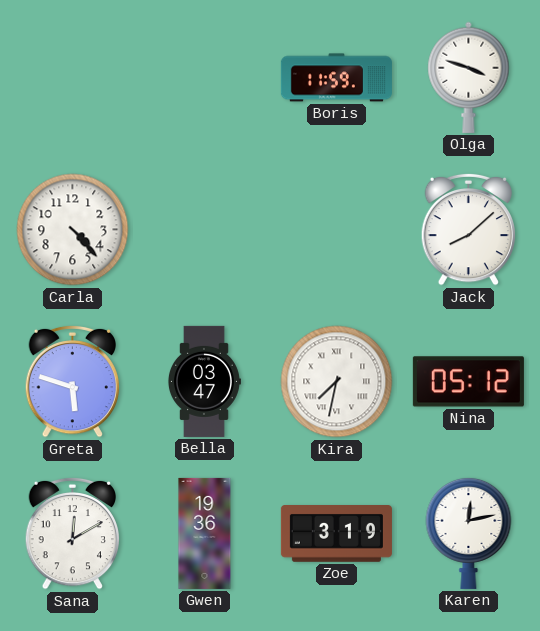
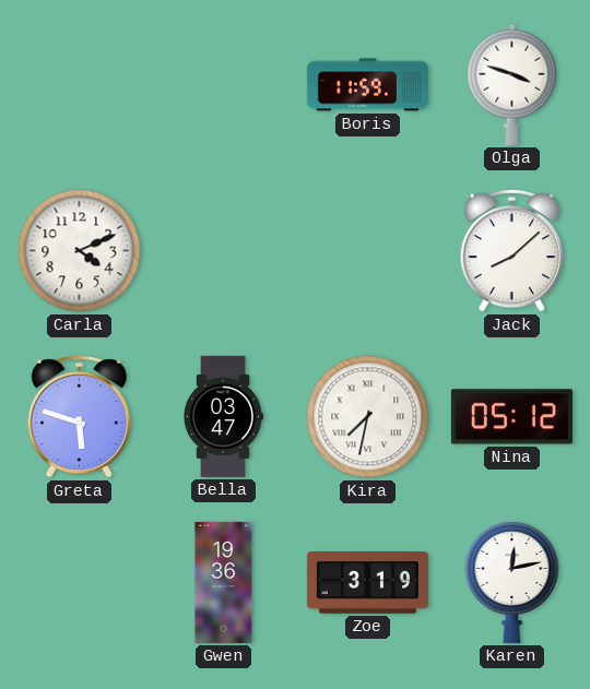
Carla: 4:23 -> 4:11
Sana: 12:10 -> none
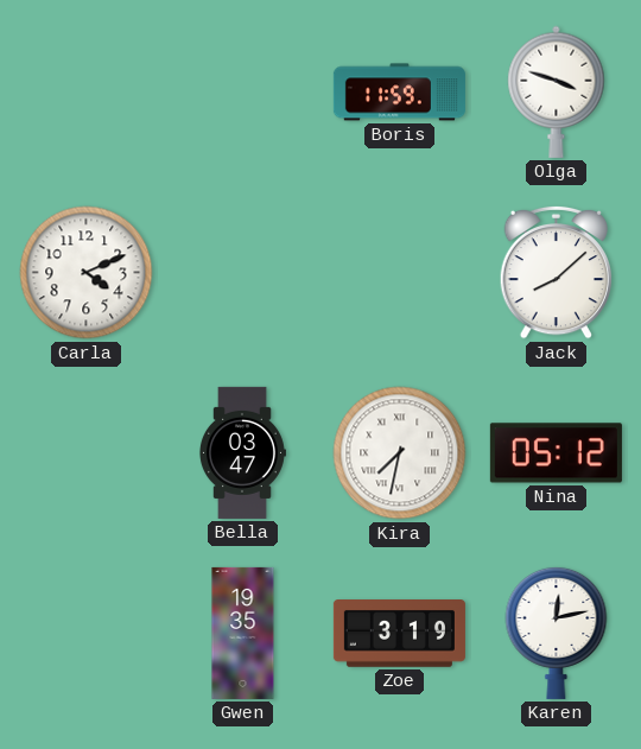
Greta: 5:48 -> none
Gwen: 19:36 -> 19:35
